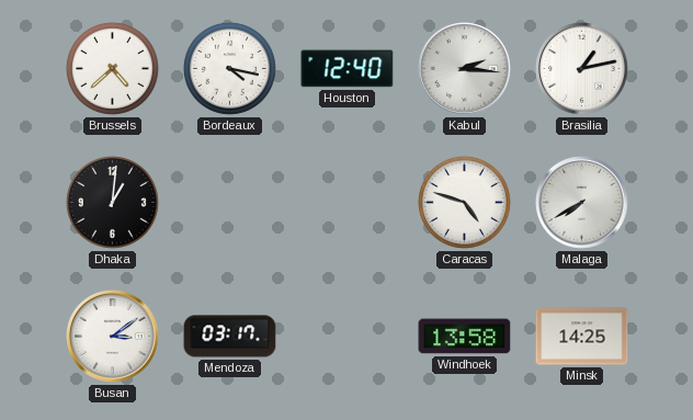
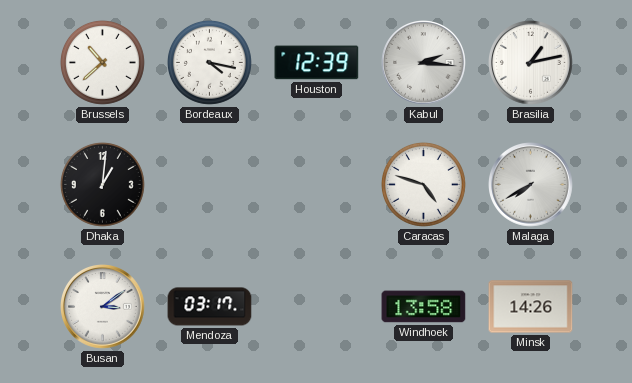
Brussels: 4:38 -> 10:38
Houston: 12:40 -> 12:39
Minsk: 14:25 -> 14:26
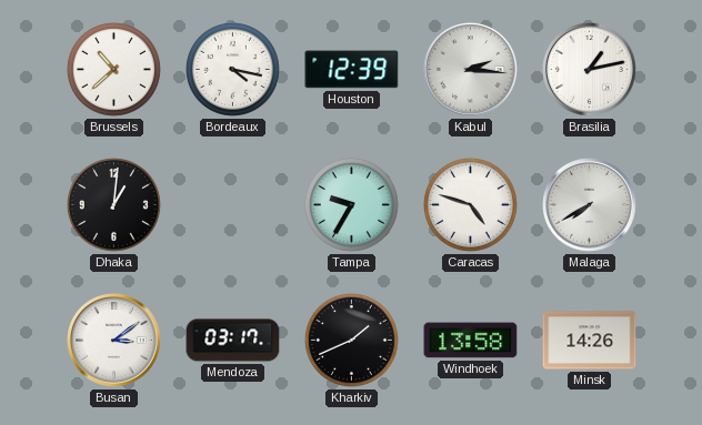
Tampa: none -> 9:35
Kharkiv: none -> 1:41
